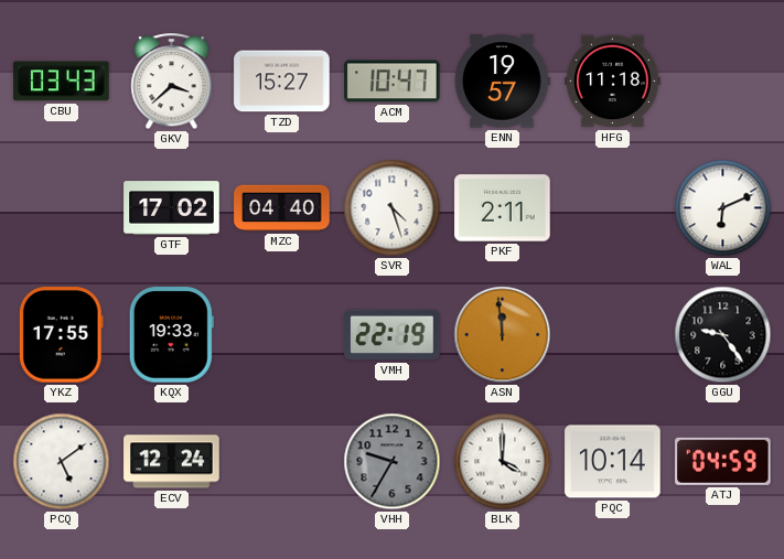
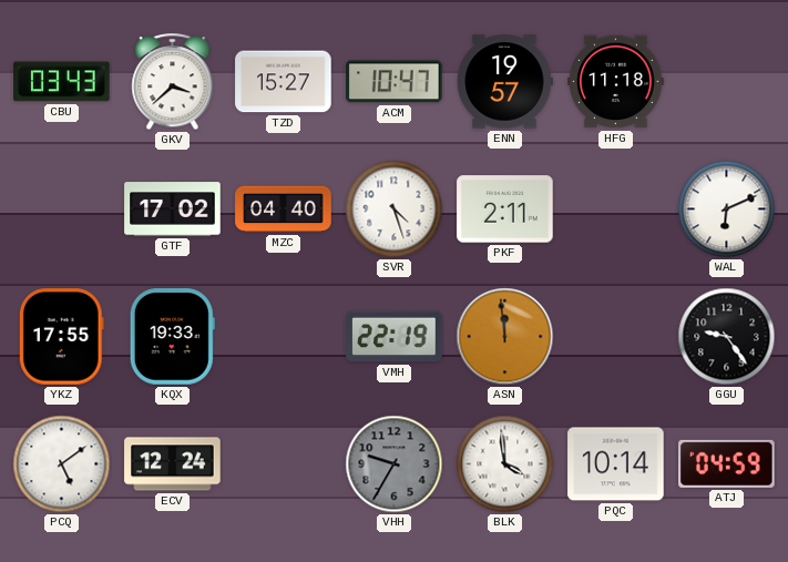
BLK: 4:00 -> 3:59
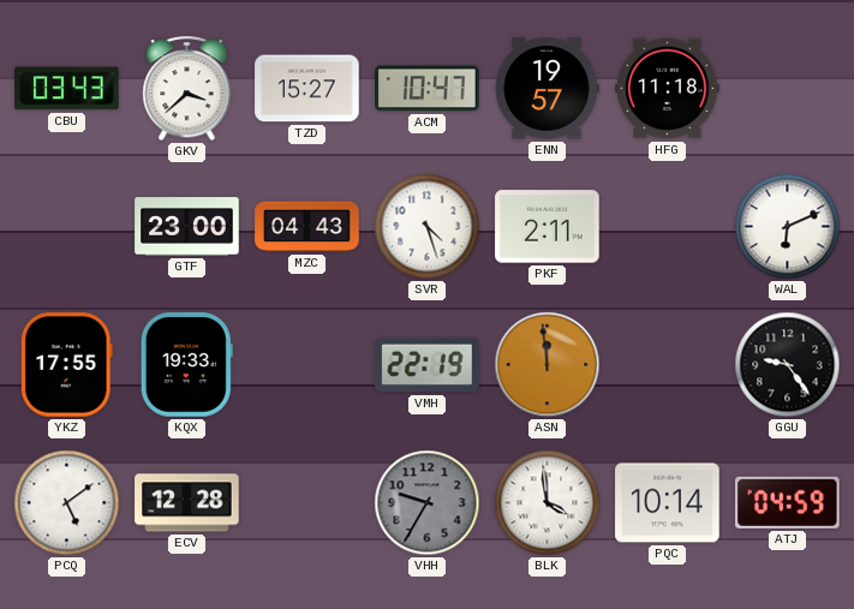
GTF: 17:02 -> 23:00
MZC: 04:40 -> 04:43
ECV: 12:24 -> 12:28
